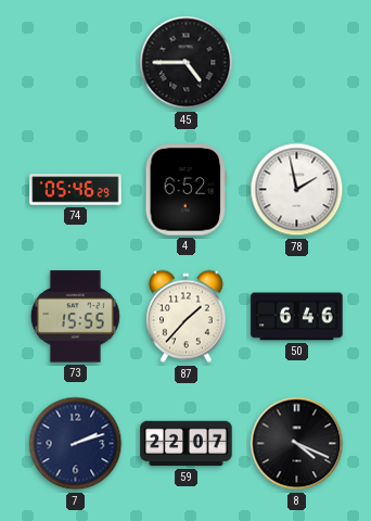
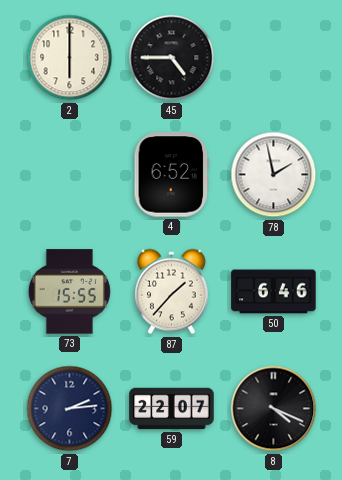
2: none -> 6:00
74: 05:46 -> none
7: 2:12 -> 2:14
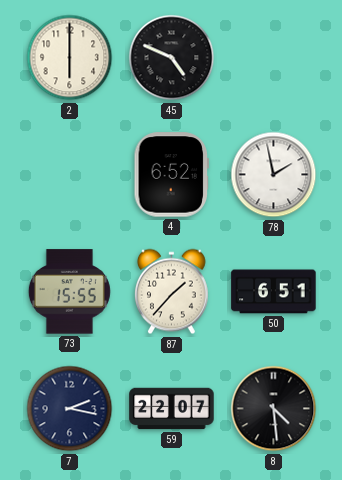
45: 4:45 -> 4:49
50: 6:46 -> 6:51
7: 2:14 -> 2:17
8: 4:19 -> 4:29
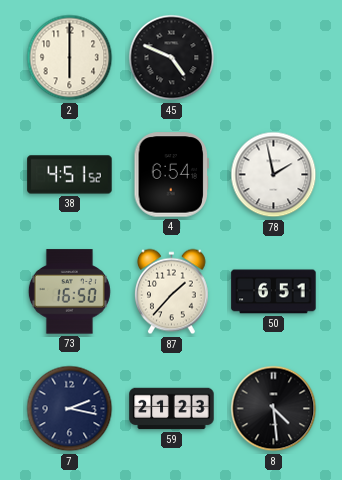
38: none -> 4:51
4: 6:52 -> 6:54
73: 15:55 -> 16:50
59: 22:07 -> 21:23
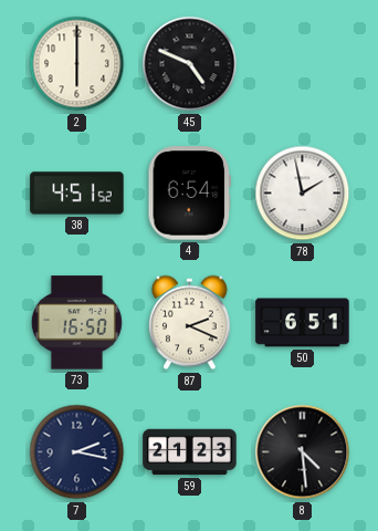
87: 1:37 -> 2:19
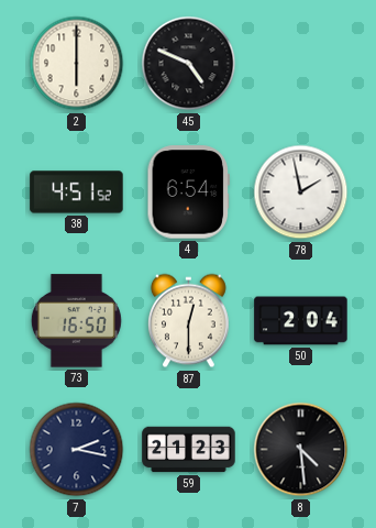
87: 2:19 -> 12:30
50: 6:51 -> 2:04
